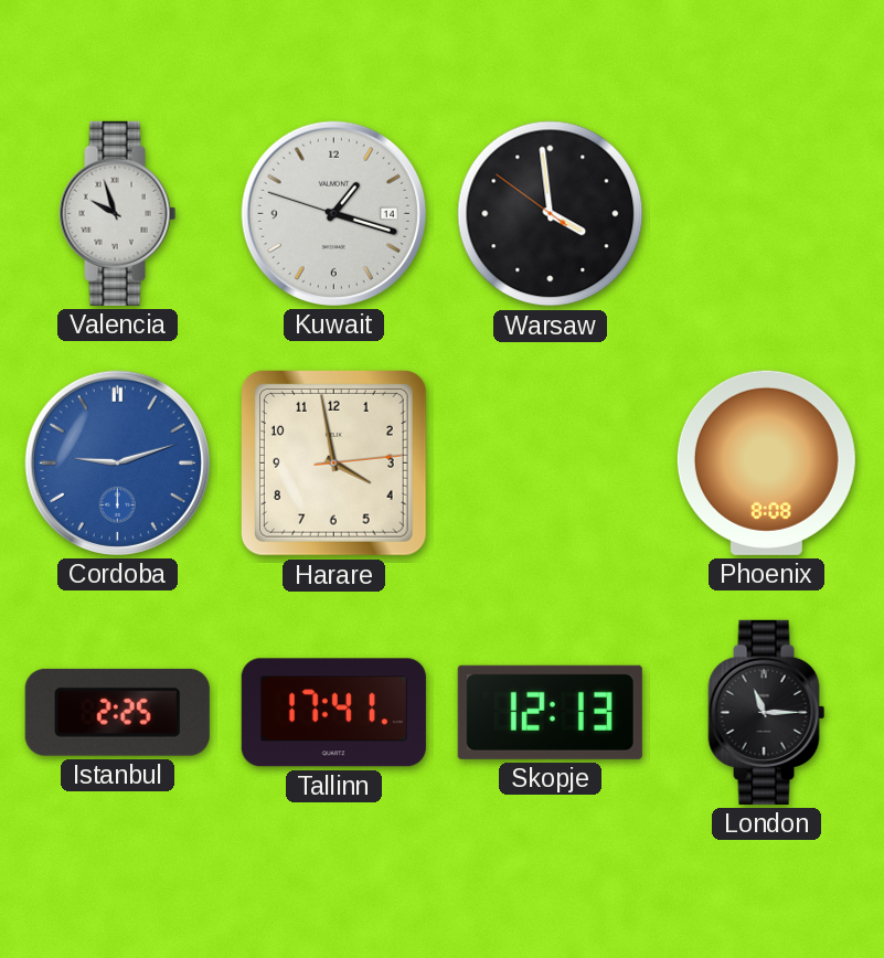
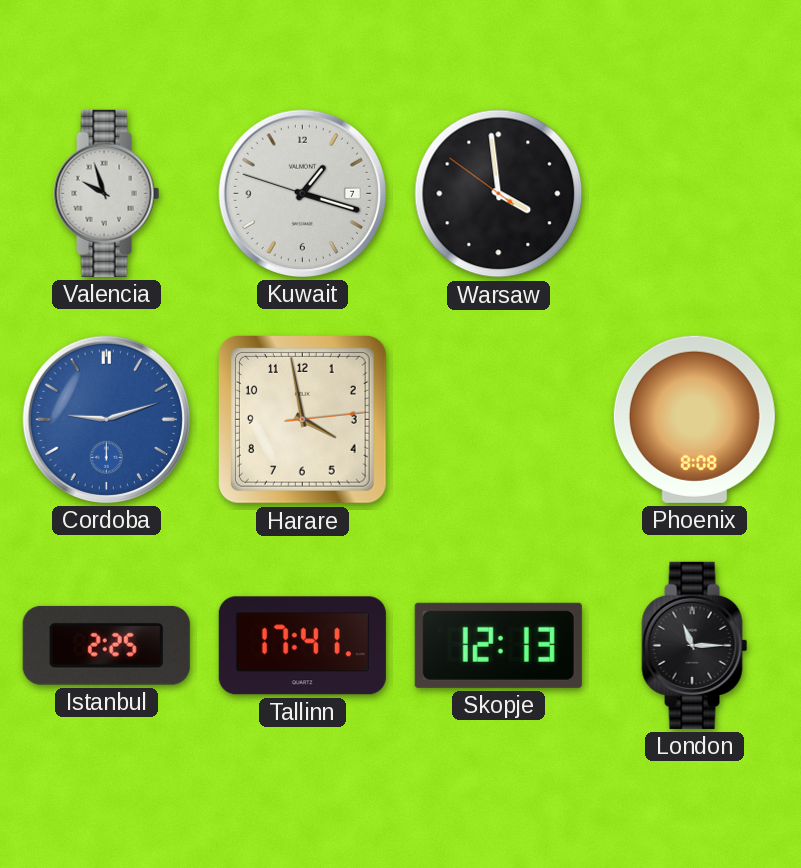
Kuwait date: 14 -> 7
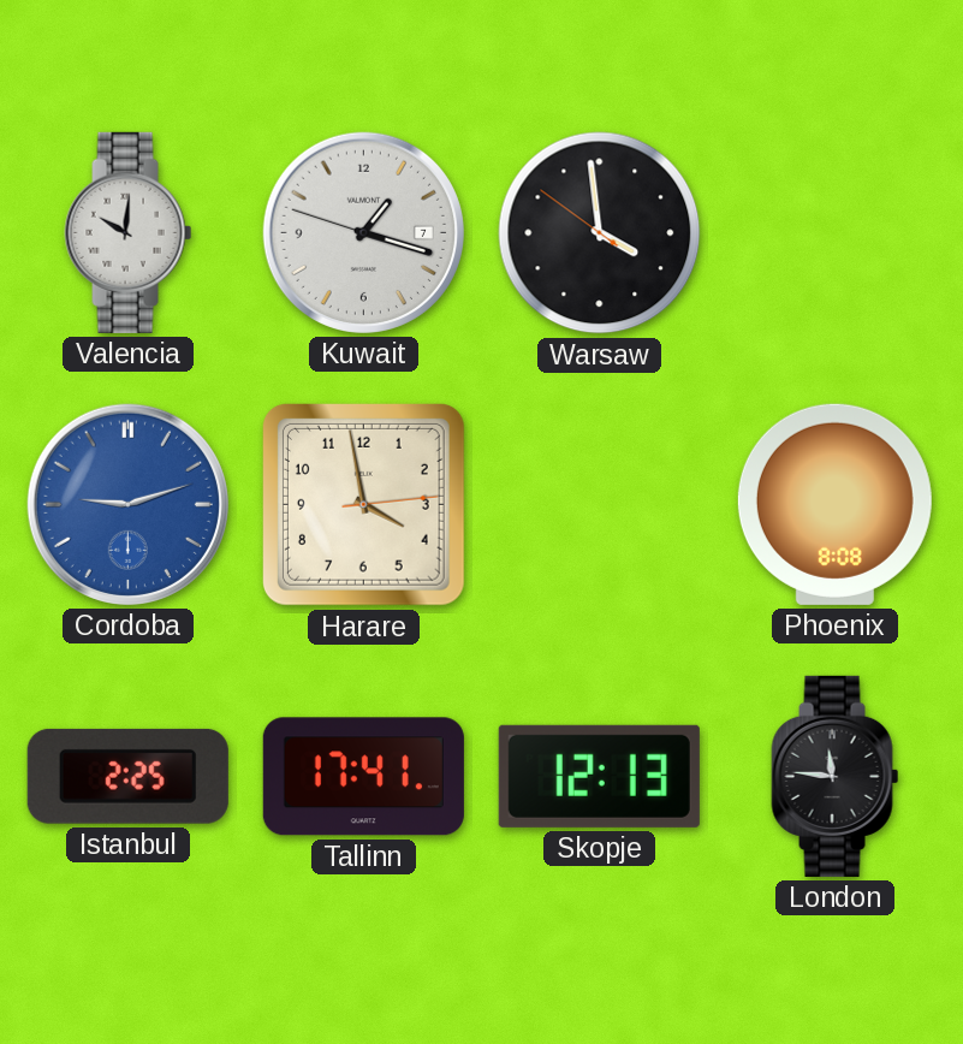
Valencia: 9:57 -> 10:01
London: 11:15 -> 11:46
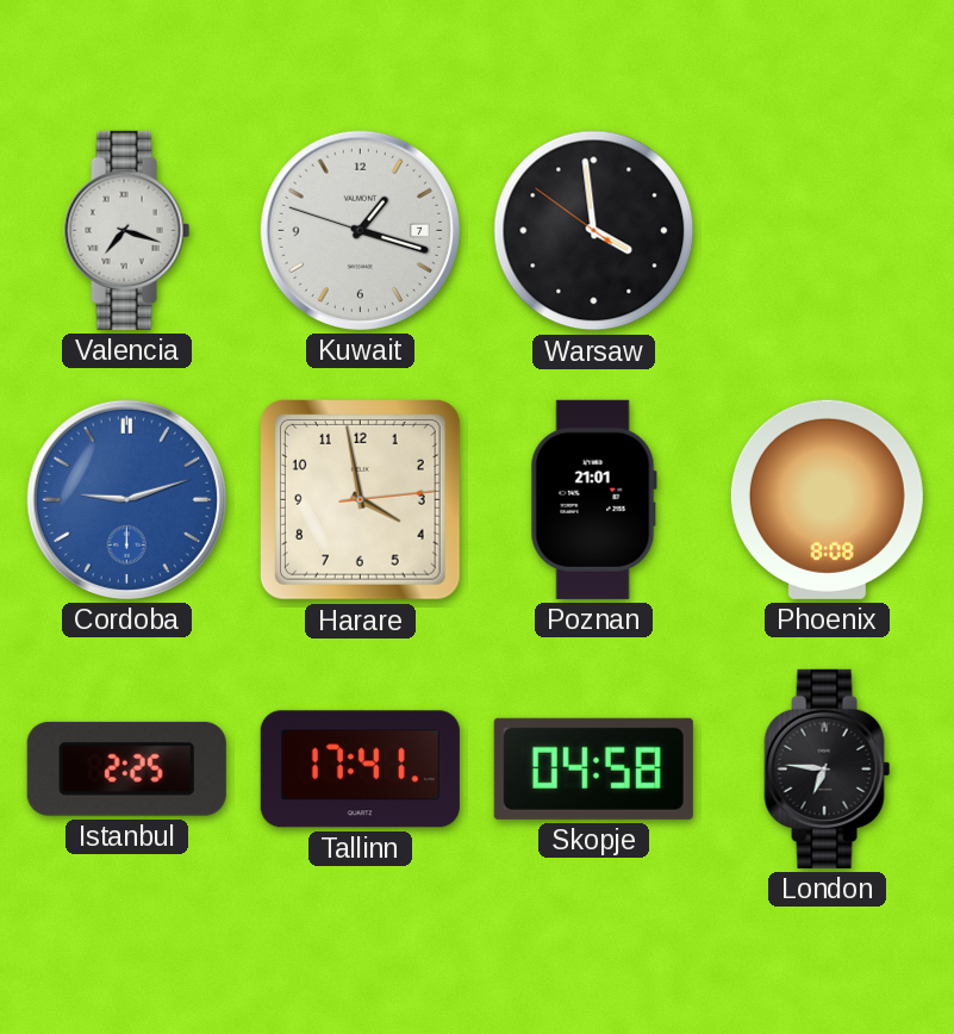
Valencia: 10:01 -> 7:18
Poznan: none -> 21:01
Skopje: 12:13 -> 04:58
London: 11:46 -> 6:46
